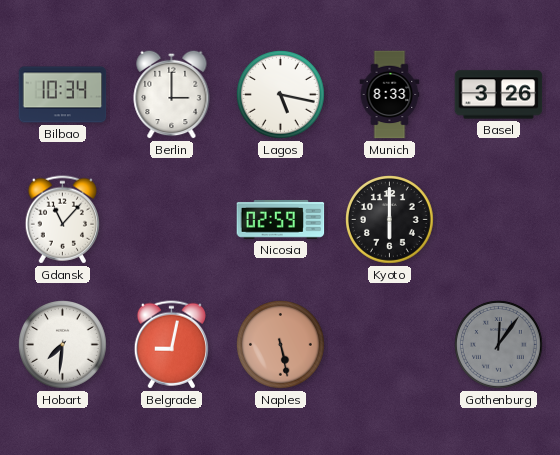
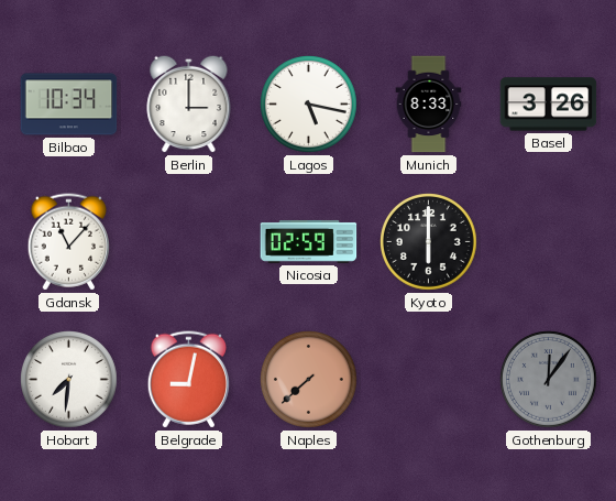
Naples: 5:28 -> 7:38
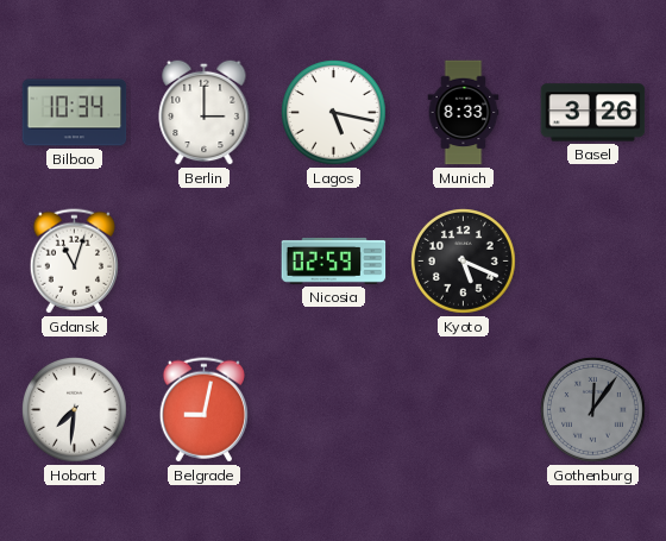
Gdansk: 11:07 -> 11:03
Kyoto: 6:00 -> 5:19
Naples: 7:38 -> none
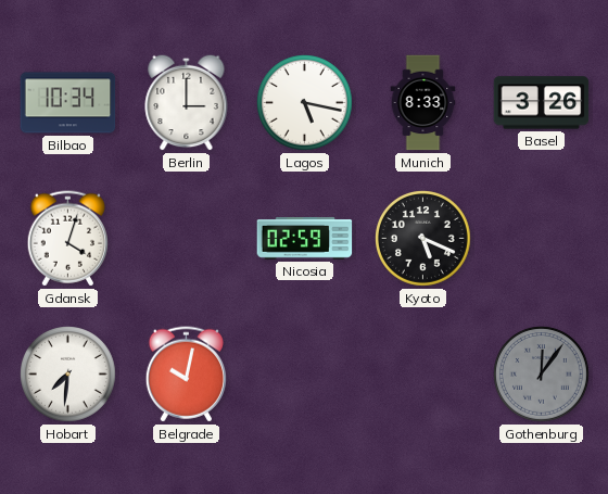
Gdansk: 11:03 -> 4:03
Belgrade: 9:02 -> 10:02
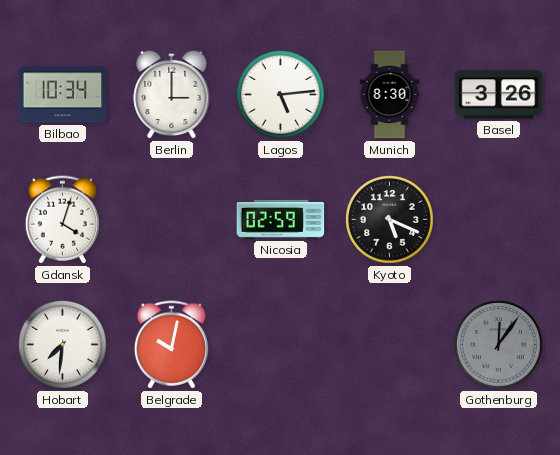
Lagos: 5:17 -> 5:14
Munich: 8:33 -> 8:30
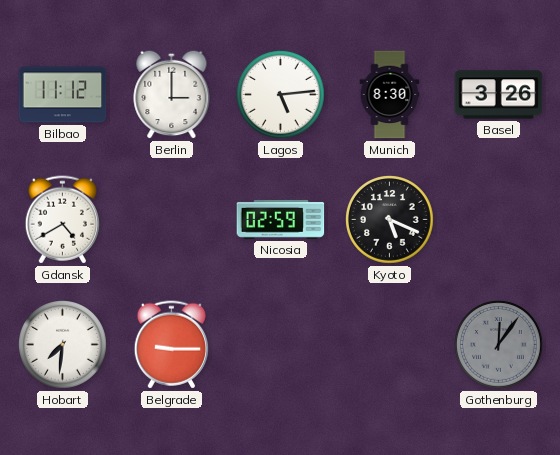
Bilbao: 10:34 -> 11:12
Gdansk: 4:03 -> 4:40
Belgrade: 10:02 -> 9:15
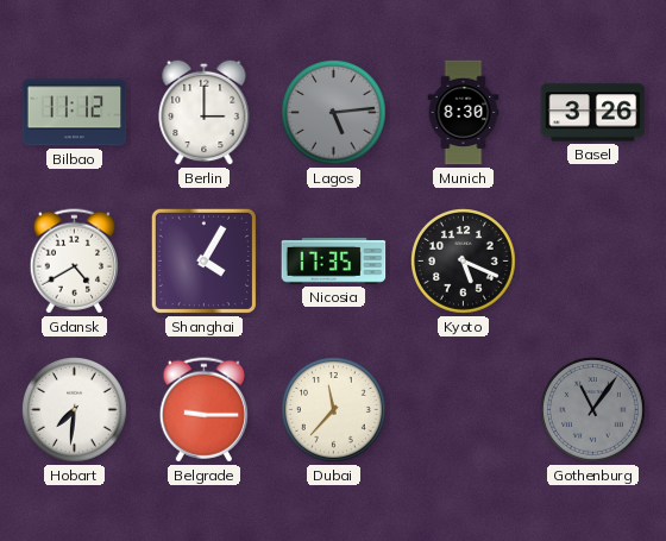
Lagos dial: white -> grey
Shanghai: none -> 4:05
Nicosia: 02:59 -> 17:35
Dubai: none -> 11:37
Gothenburg: 12:06 -> 11:06
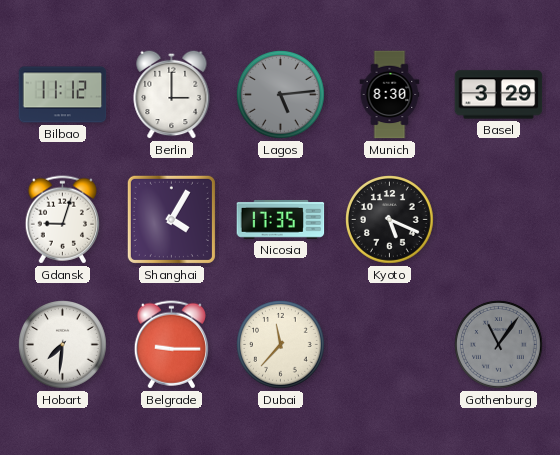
Basel: 3:26 -> 3:29
Gdansk: 4:40 -> 9:03
